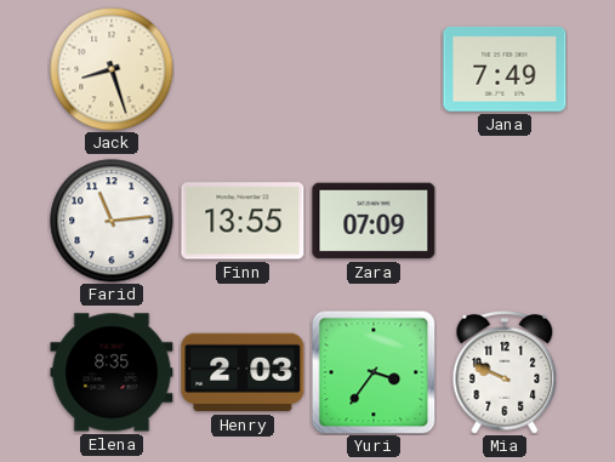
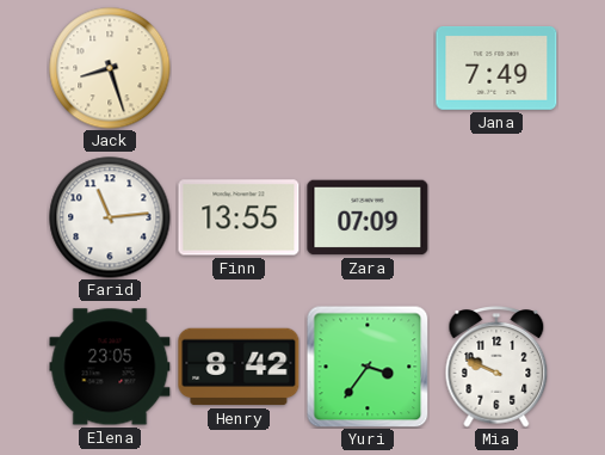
Elena: 8:35 -> 23:05
Henry: 2:03 -> 8:42
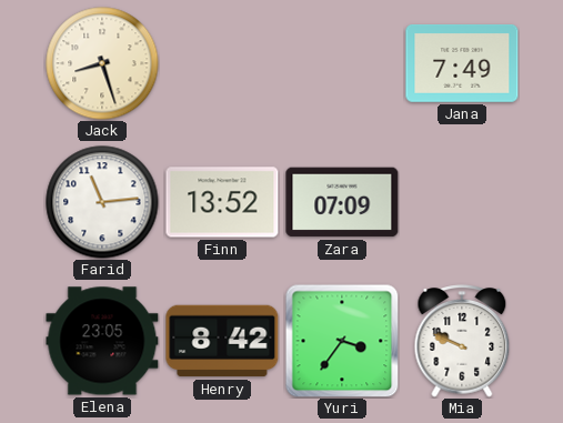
Finn: 13:55 -> 13:52
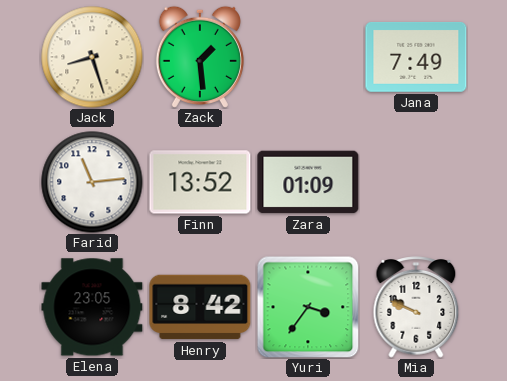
Zack: none -> 1:29
Zara: 07:09 -> 01:09
